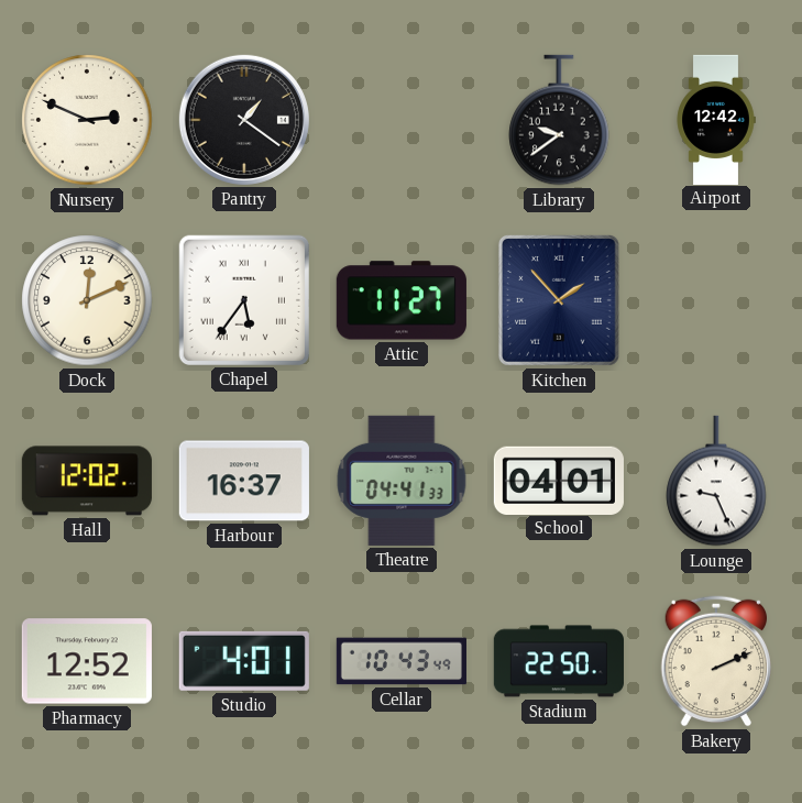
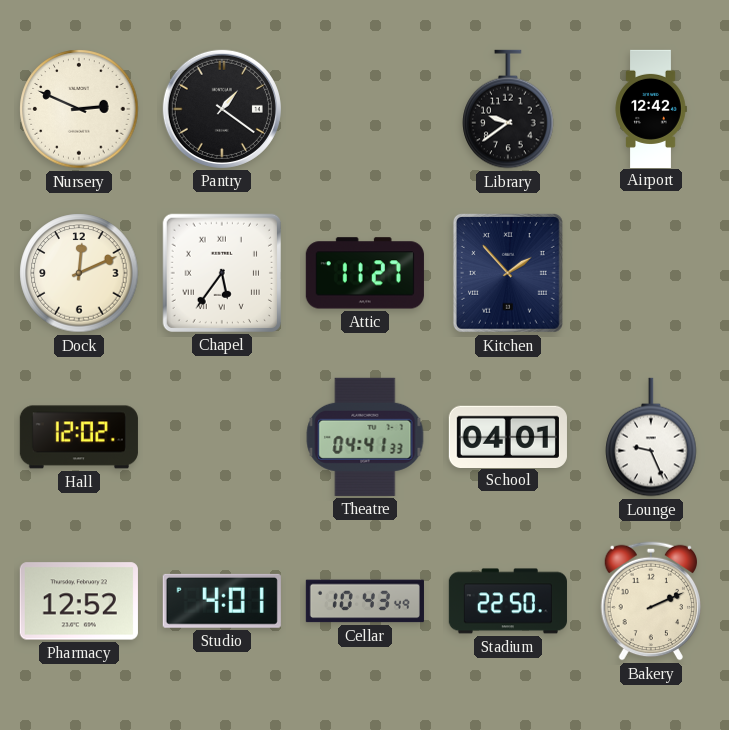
Harbour: 16:37 -> none
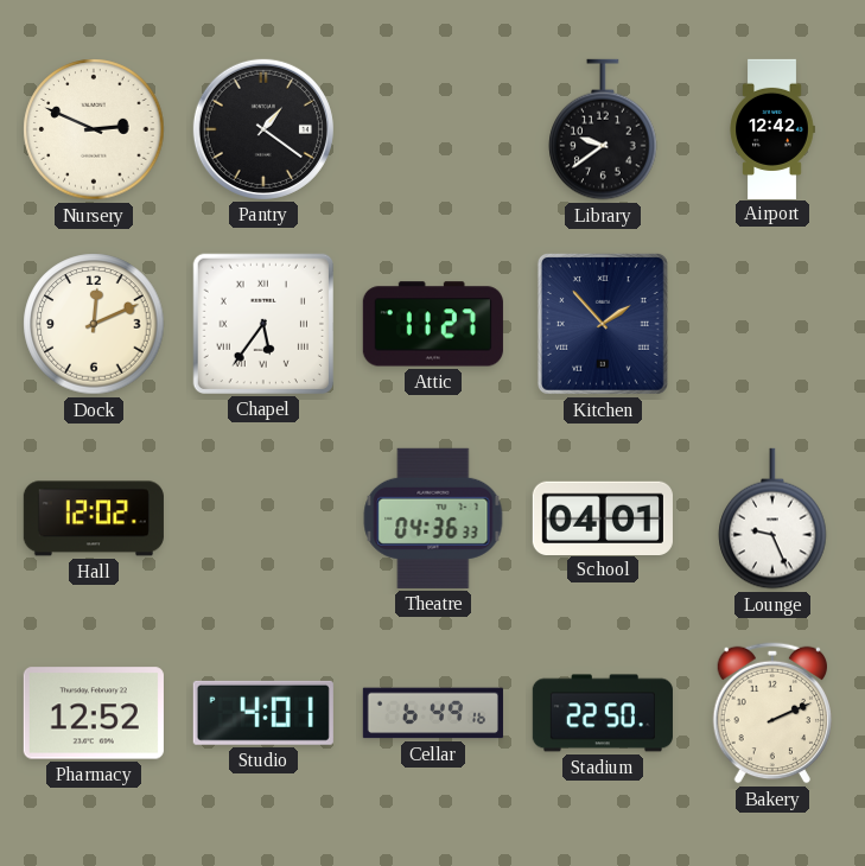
Theatre: 04:41 -> 04:36
Cellar: 10:43 -> 6:49
